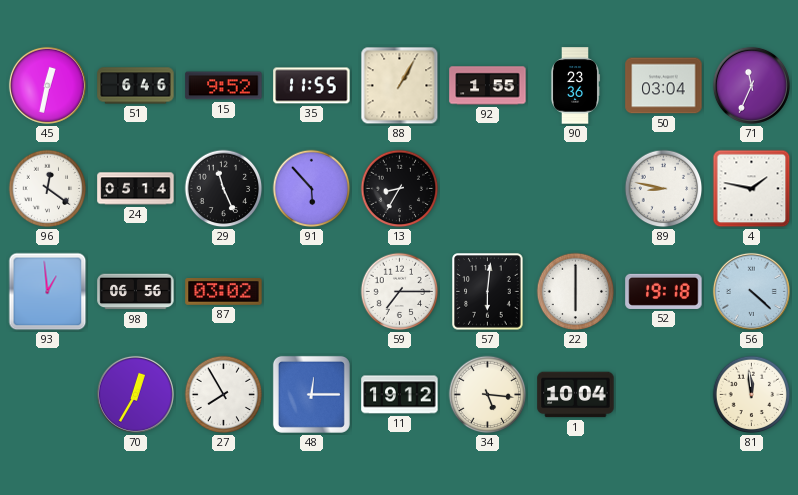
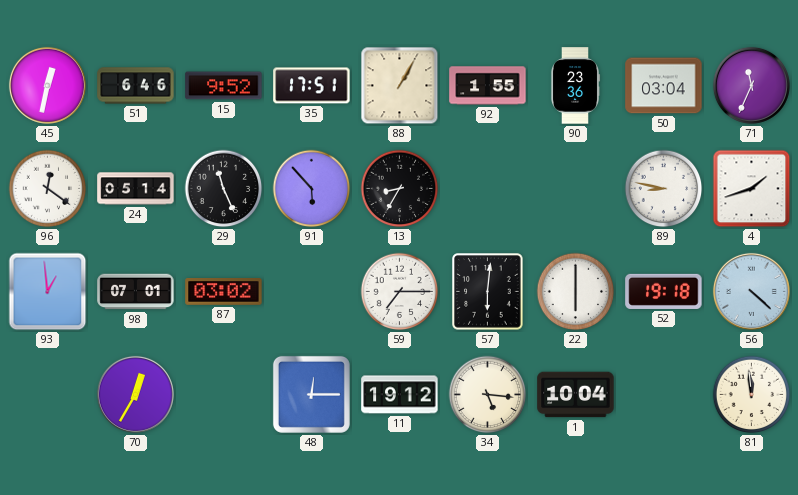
35: 11:55 -> 17:51
4: 1:47 -> 1:42
98: 06:56 -> 07:01
27: 7:55 -> none
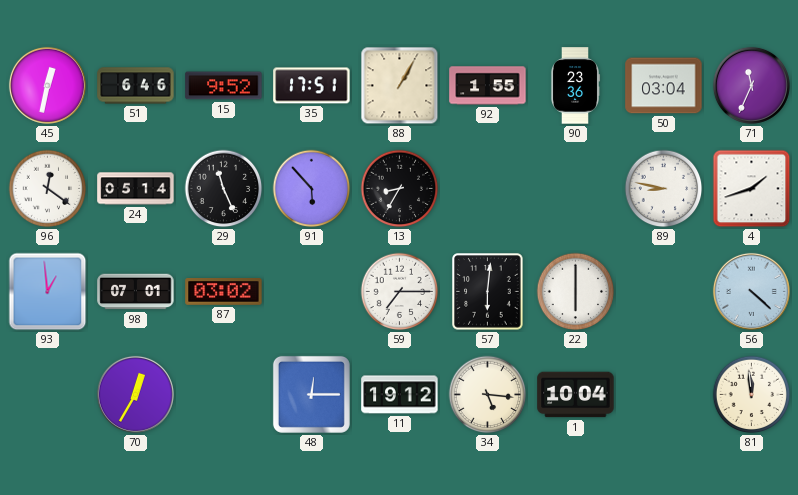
52: 19:18 -> none
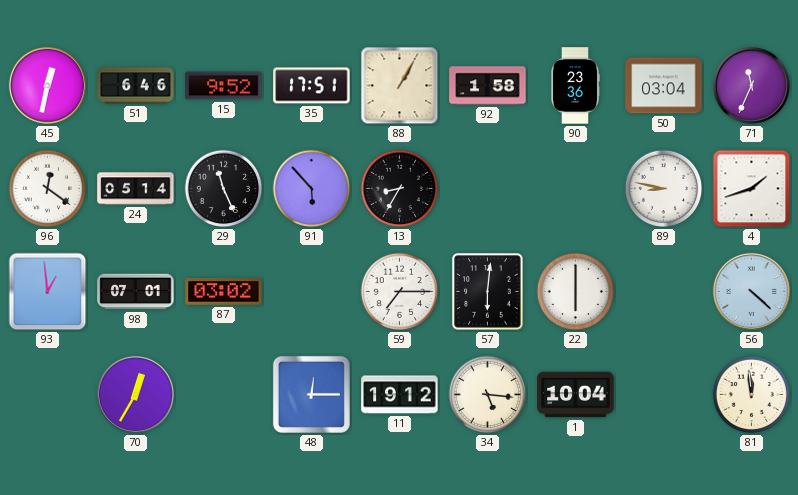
92: 1:55 -> 1:58
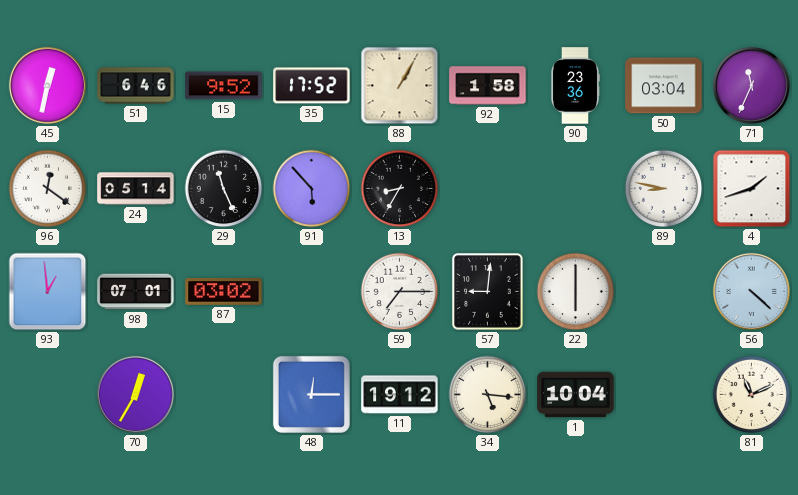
35: 17:51 -> 17:52
57: 6:01 -> 9:01
81: 11:59 -> 11:11
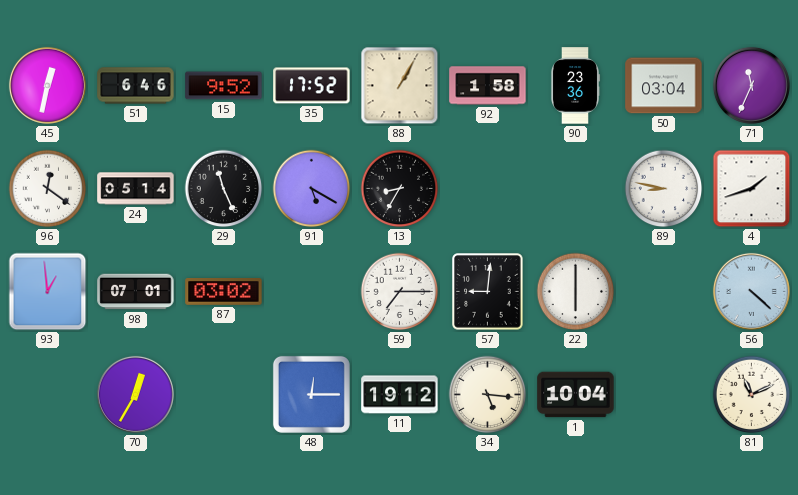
91: 5:53 -> 5:20
